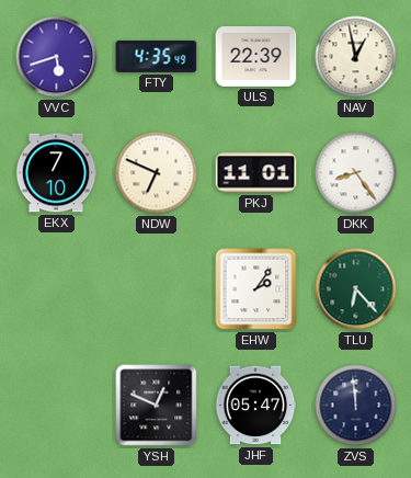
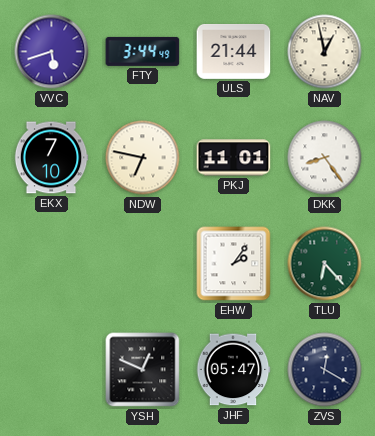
FTY: 4:35 -> 3:44
ULS: 22:39 -> 21:44
NDW: 6:49 -> 6:47
ZVS: 11:59 -> 12:20
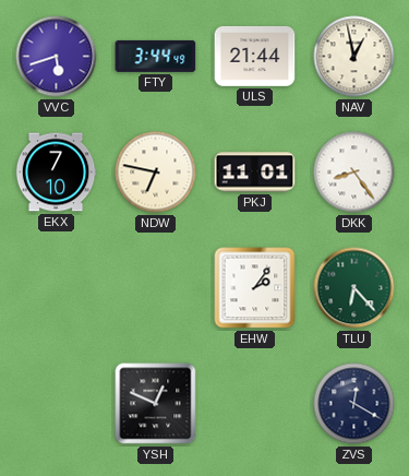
JHF: 05:47 -> none
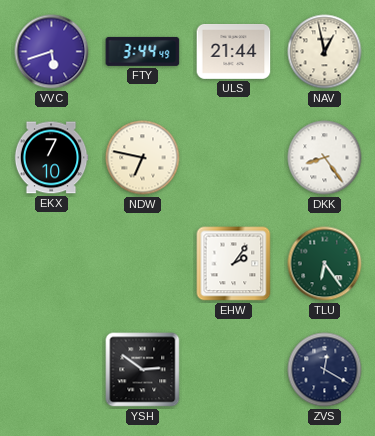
PKJ: 11:01 -> none
TLU: 6:23 -> 6:24
YSH: 12:49 -> 2:51
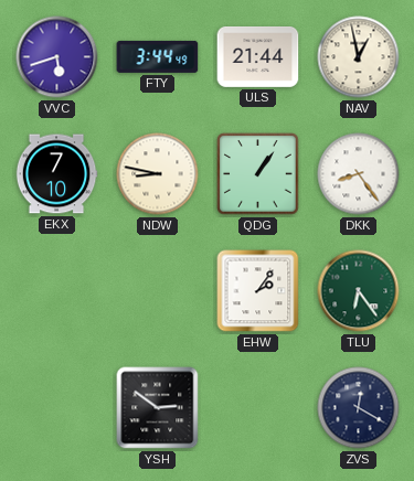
NDW: 6:47 -> 8:47
QDG: none -> 1:06
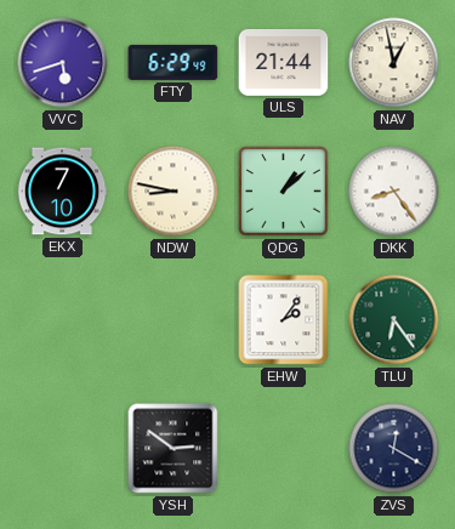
FTY: 3:44 -> 6:29
QDG: 1:06 -> 1:08
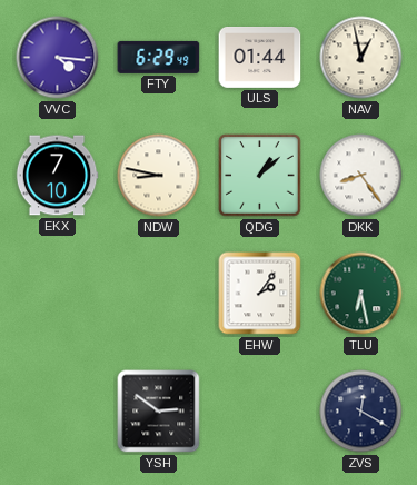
VVC: 5:42 -> 4:16
ULS: 21:44 -> 01:44
TLU: 6:24 -> 6:28
